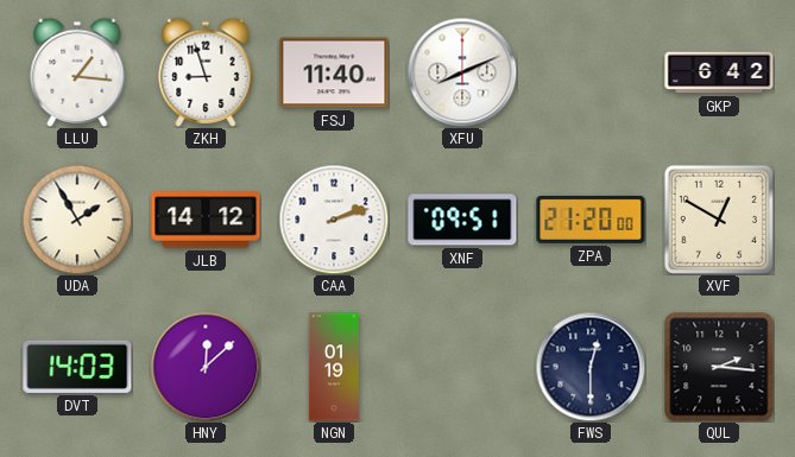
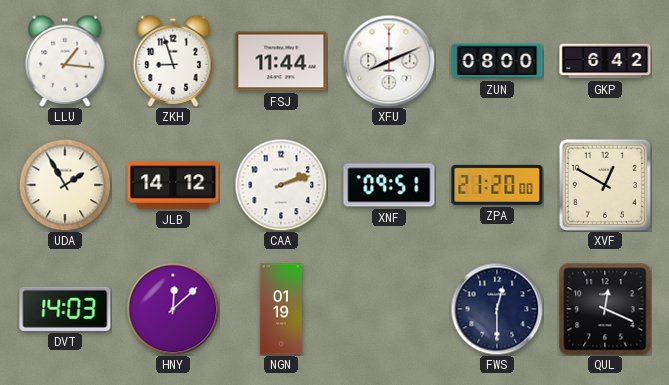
FSJ: 11:40 -> 11:44
ZUN: none -> 08:00
QUL: 2:16 -> 12:19
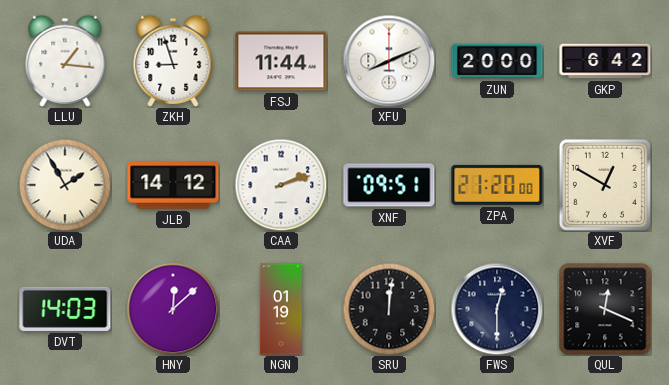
ZUN: 08:00 -> 20:00
SRU: none -> 12:01
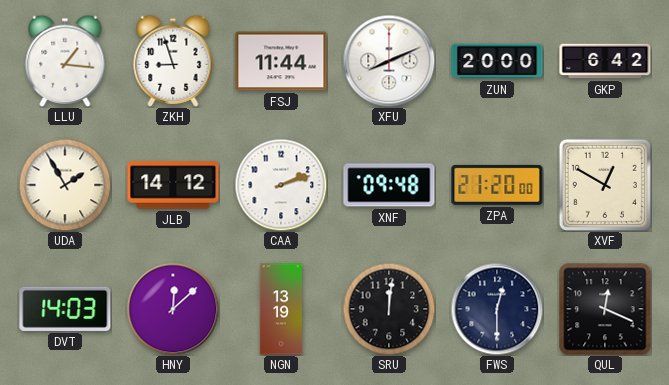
XNF: 09:51 -> 09:48
NGN: 01:19 -> 13:19
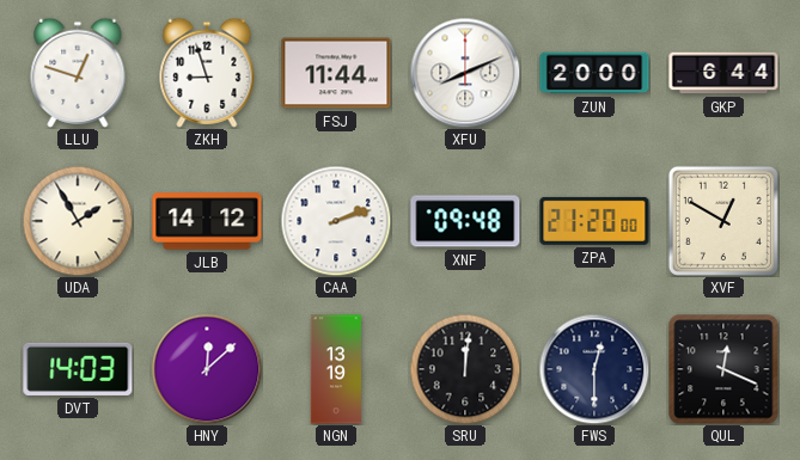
LLU: 1:16 -> 12:48
GKP: 6:42 -> 6:44
